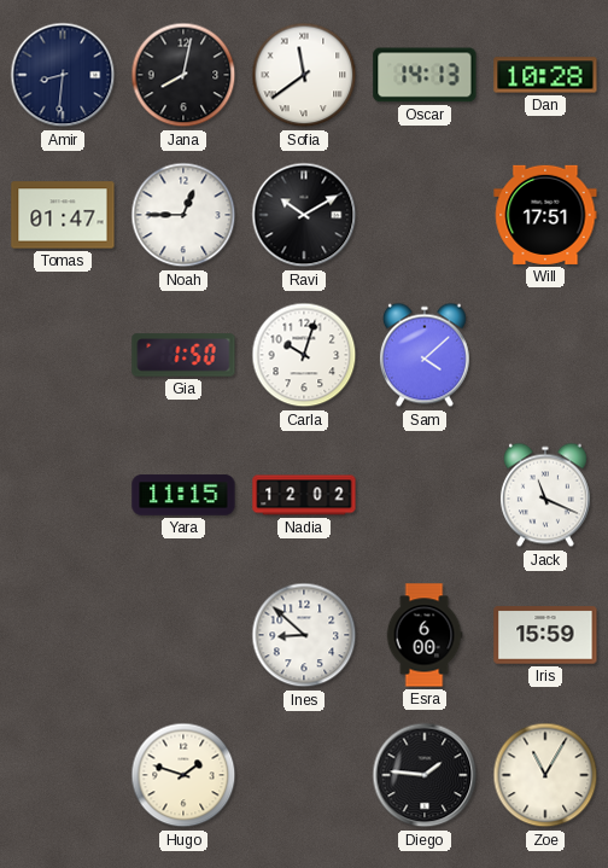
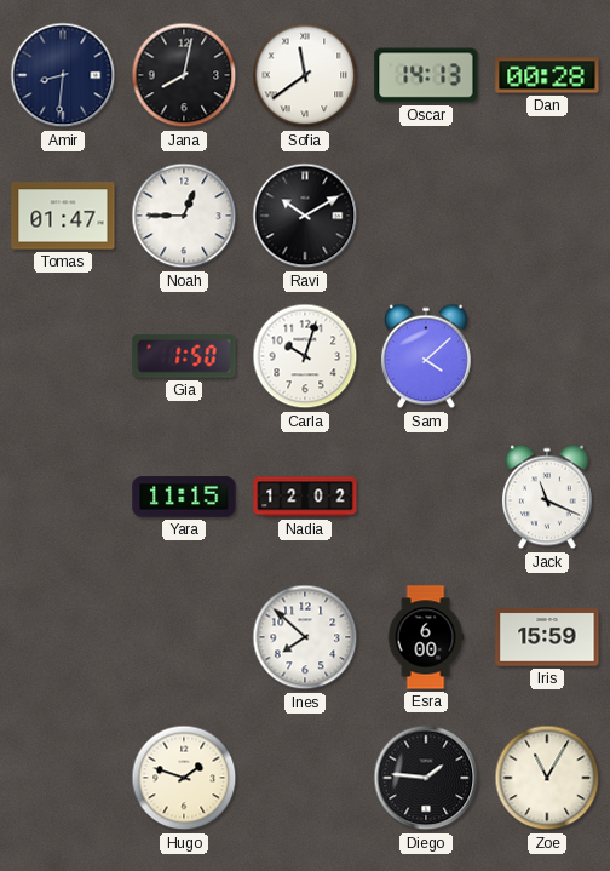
Dan: 10:28 -> 00:28
Will: 17:51 -> none
Ines: 8:52 -> 7:52
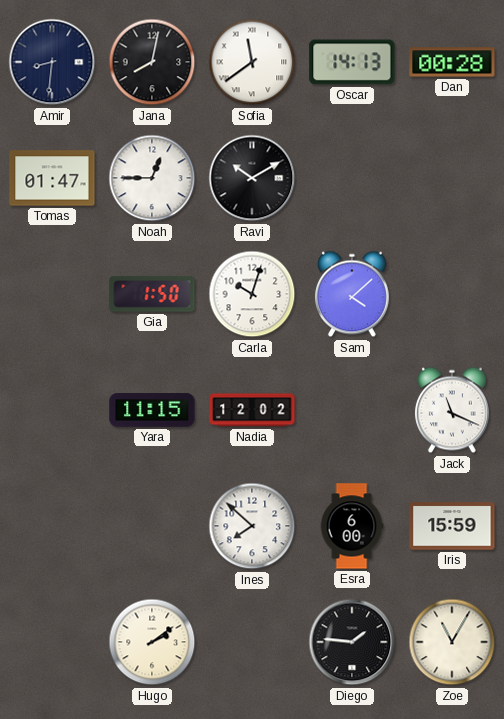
Hugo: 1:48 -> 2:09
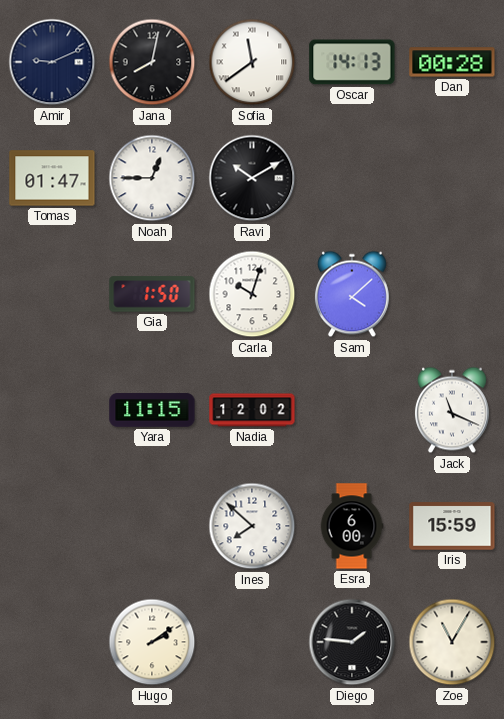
Amir: 8:31 -> 9:11
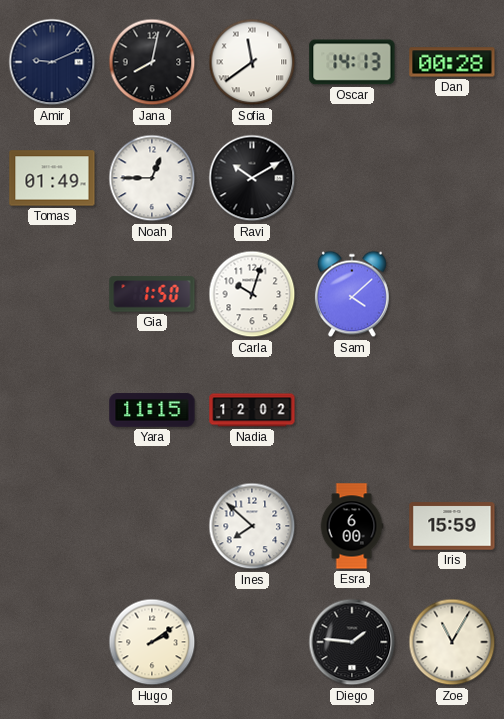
Tomas: 01:47 -> 01:49
Jack: 11:19 -> none
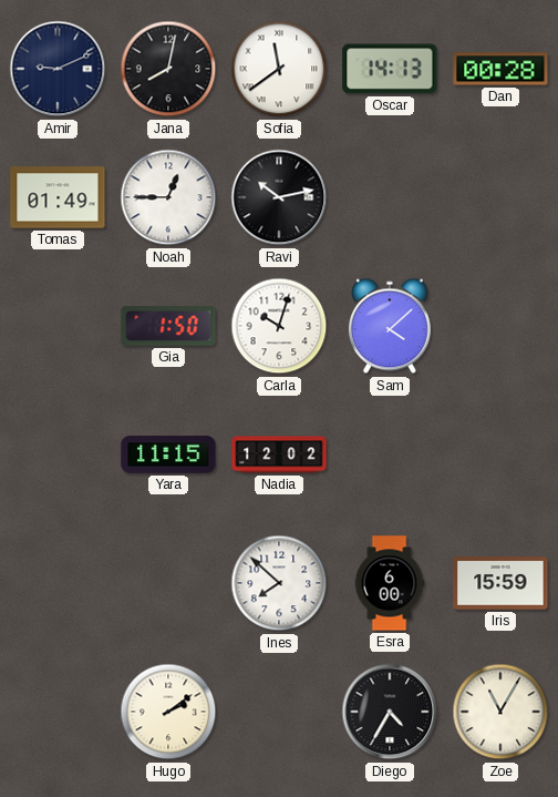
Ravi: 10:10 -> 10:13
Diego: 1:46 -> 4:35
